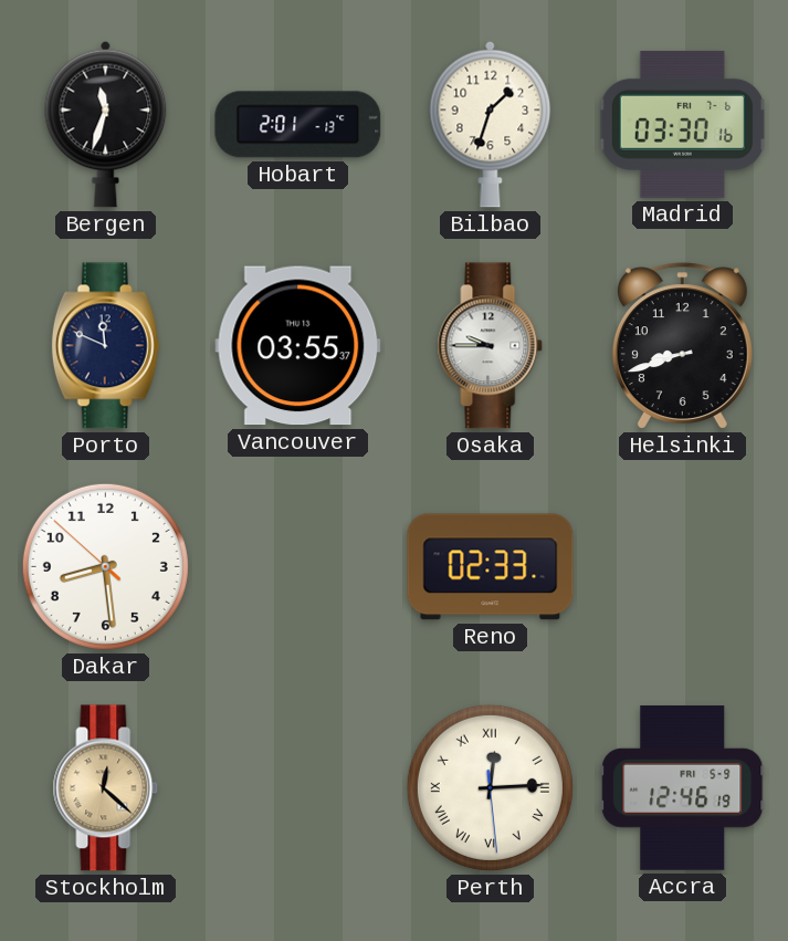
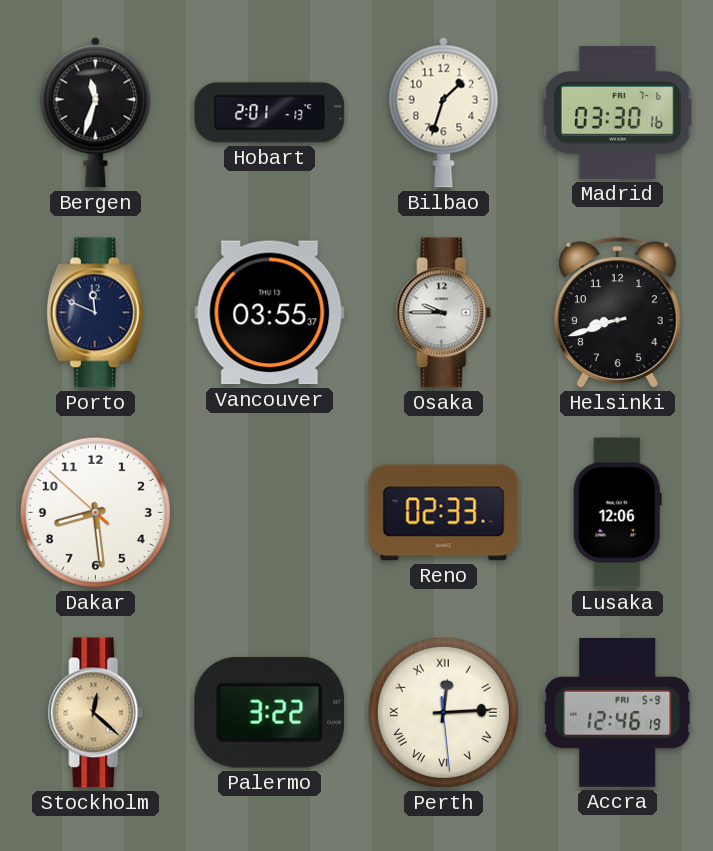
Lusaka: none -> 12:06
Palermo: none -> 3:22
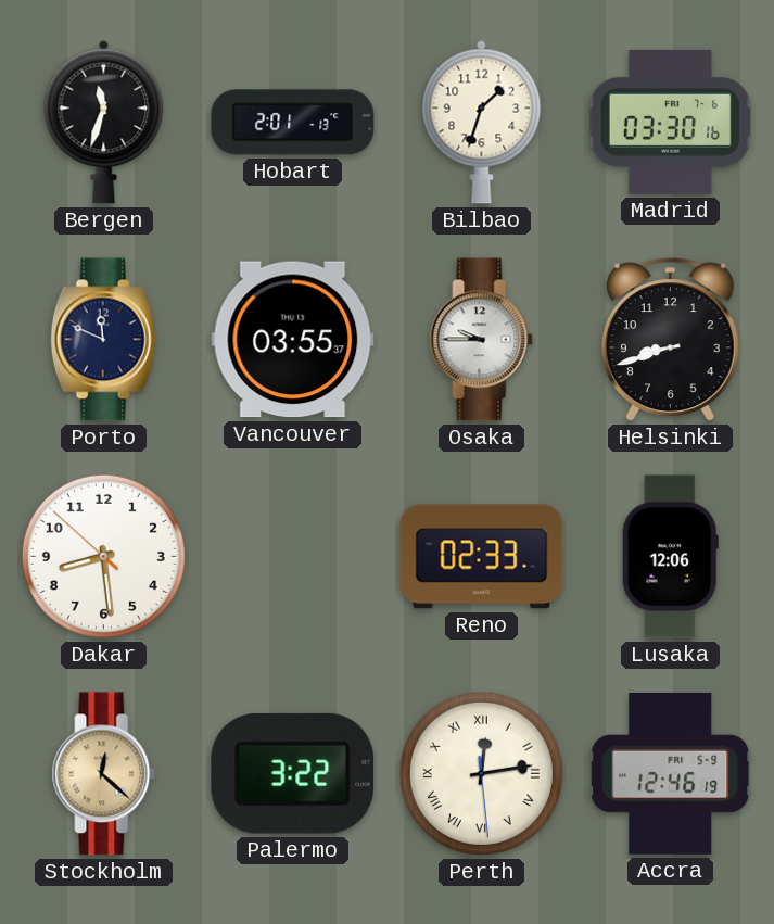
Perth: 12:14 -> 12:13
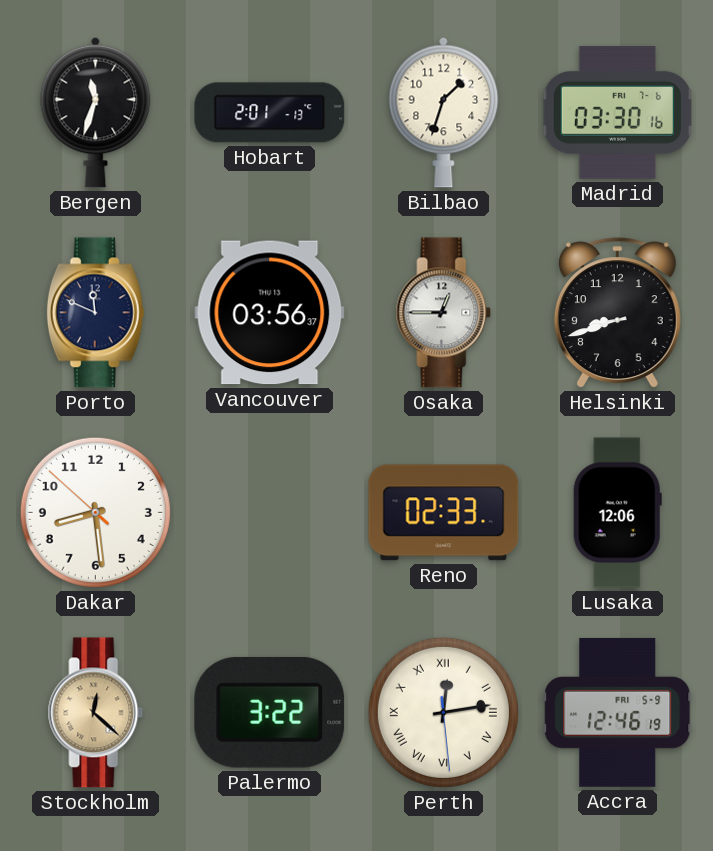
Vancouver: 03:55 -> 03:56
Osaka: 9:45 -> 12:45
